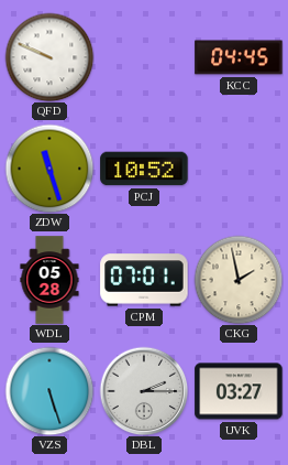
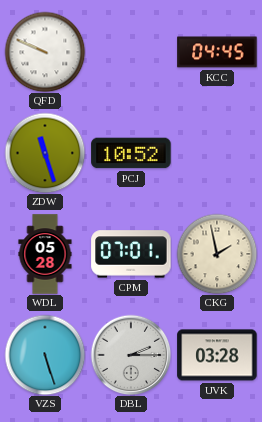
UVK: 03:27 -> 03:28
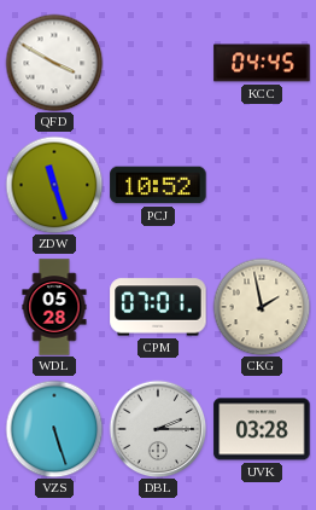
QFD: 9:49 -> 3:50
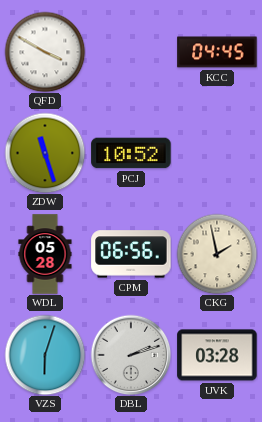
CPM: 07:01 -> 06:56
VZS: 5:27 -> 6:03
DBL: 2:15 -> 2:12
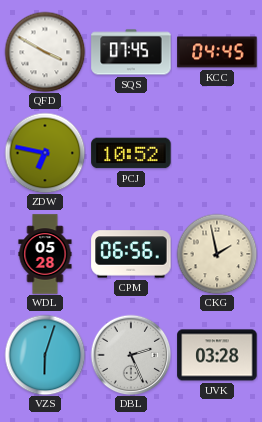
SQS: none -> 07:45
ZDW: 11:27 -> 6:47
DBL: 2:12 -> 2:26
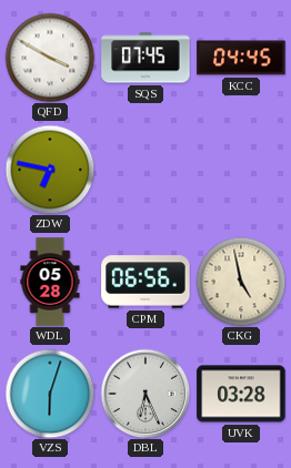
PCJ: 10:52 -> none
CKG: 1:58 -> 4:58
DBL: 2:26 -> 6:26
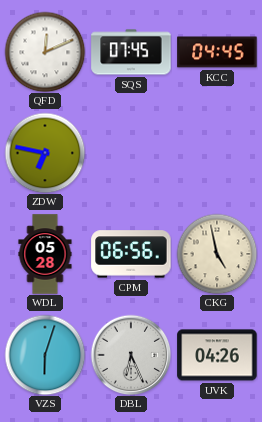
QFD: 3:50 -> 12:11
UVK: 03:28 -> 04:26
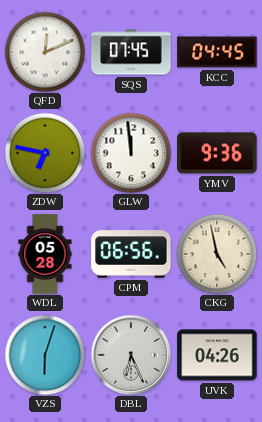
GLW: none -> 11:59
YMV: none -> 9:36
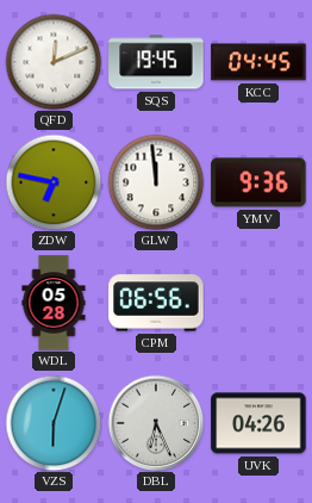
SQS: 07:45 -> 19:45
CKG: 4:58 -> none
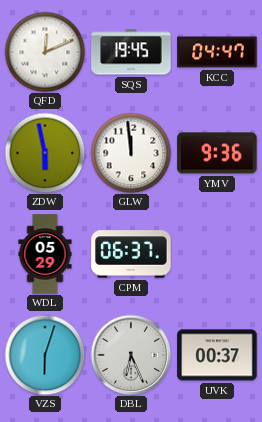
KCC: 04:45 -> 04:47
ZDW: 6:47 -> 5:58
WDL: 05:28 -> 05:29
CPM: 06:56 -> 06:37
UVK: 04:26 -> 00:37
